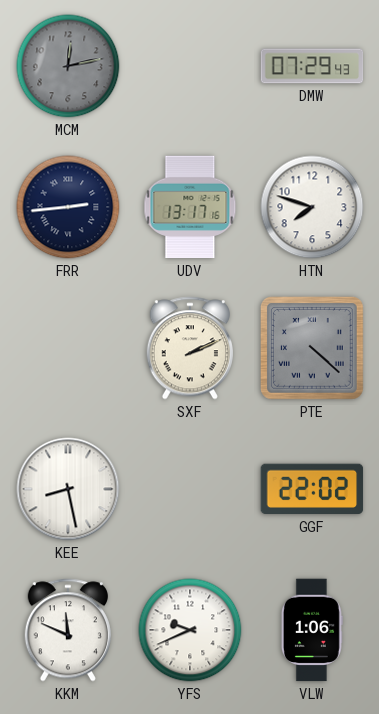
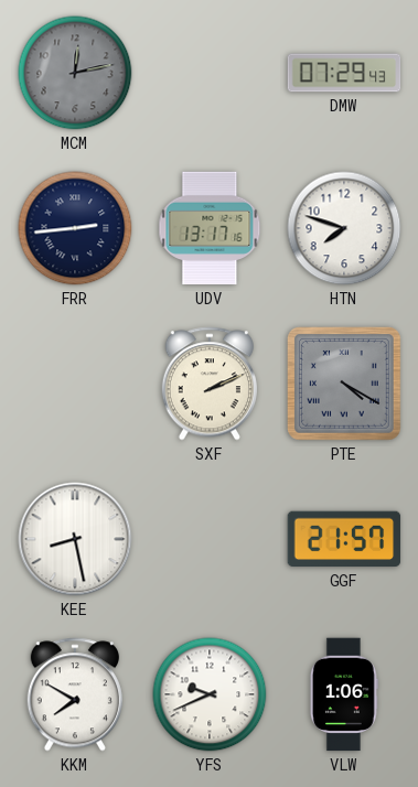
PTE: 4:22 -> 4:20
GGF: 22:02 -> 21:57
KKM: 11:49 -> 7:50
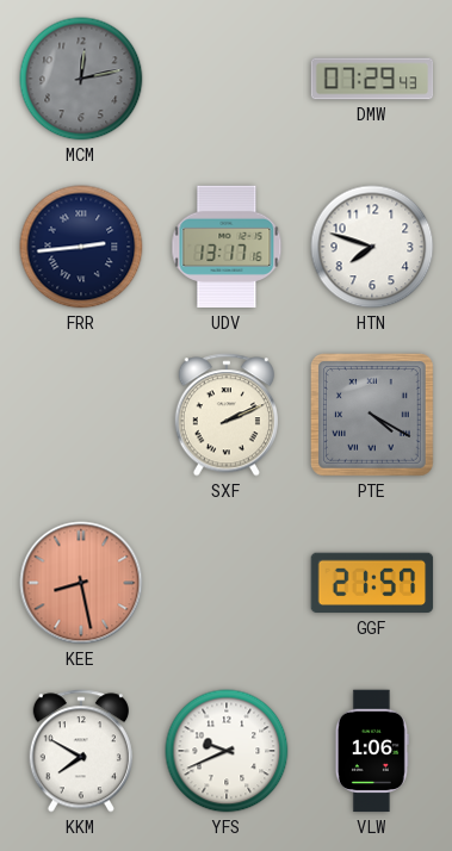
KEE dial: white -> salmon
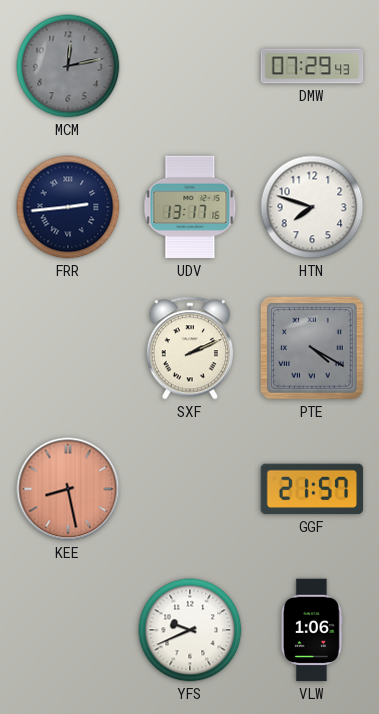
KKM: 7:50 -> none
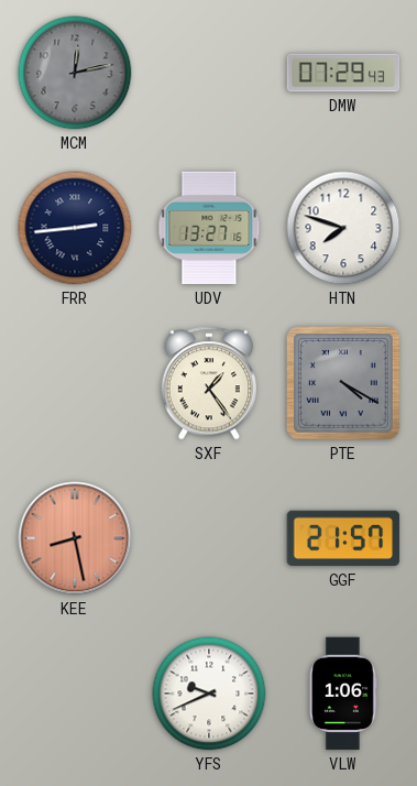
UDV: 13:17 -> 13:27
SXF: 2:11 -> 1:24
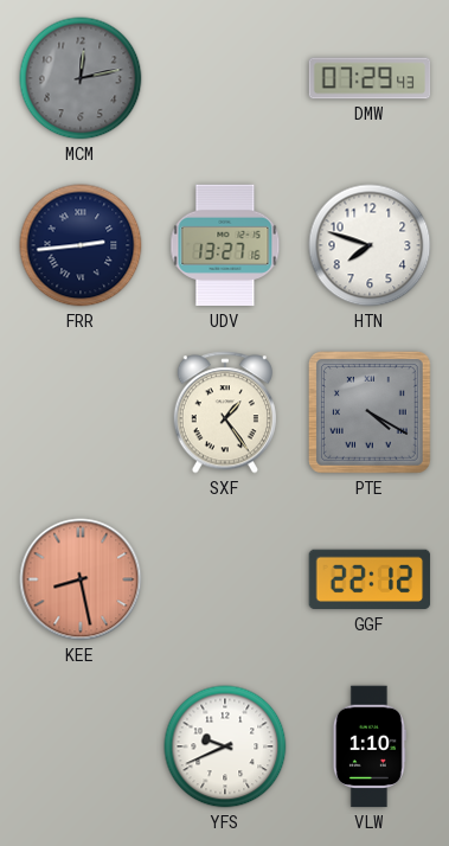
GGF: 21:57 -> 22:12
VLW: 1:06 -> 1:10
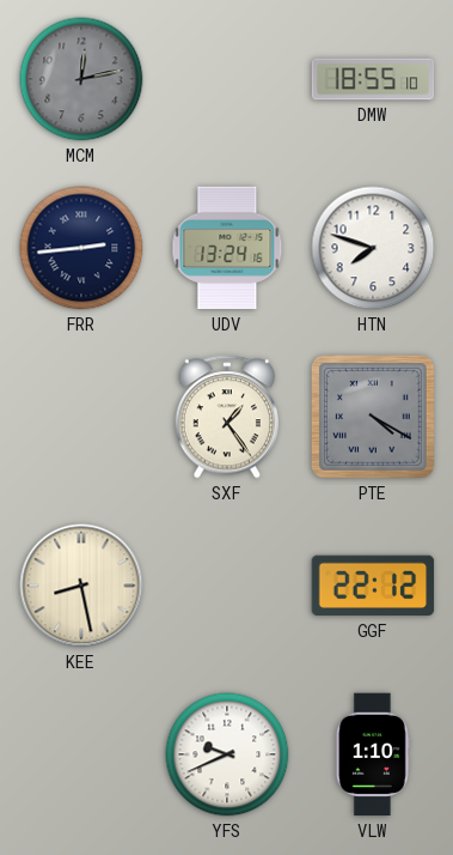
DMW: 07:29 -> 18:55
UDV: 13:27 -> 13:24
KEE dial: salmon -> cream
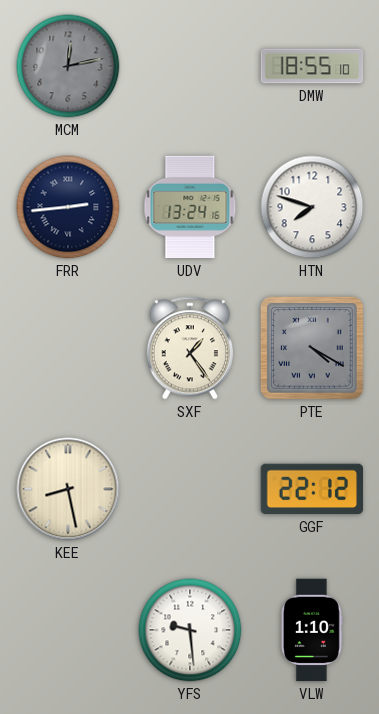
YFS: 9:41 -> 9:29
